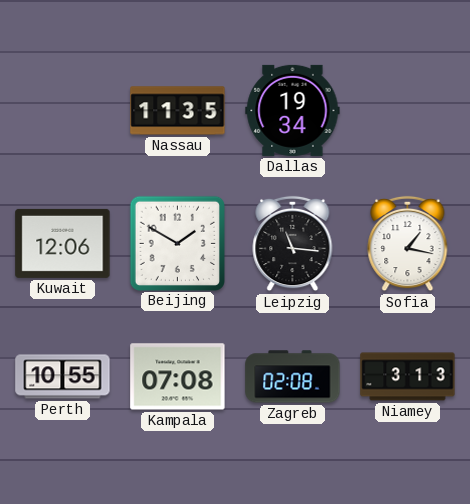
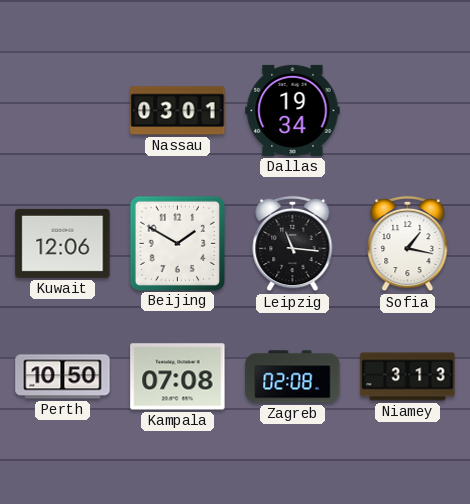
Nassau: 11:35 -> 03:01
Perth: 10:55 -> 10:50
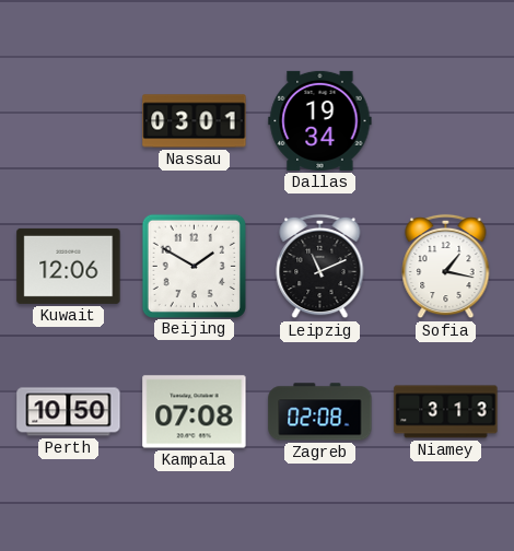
Leipzig: 11:16 -> 11:11
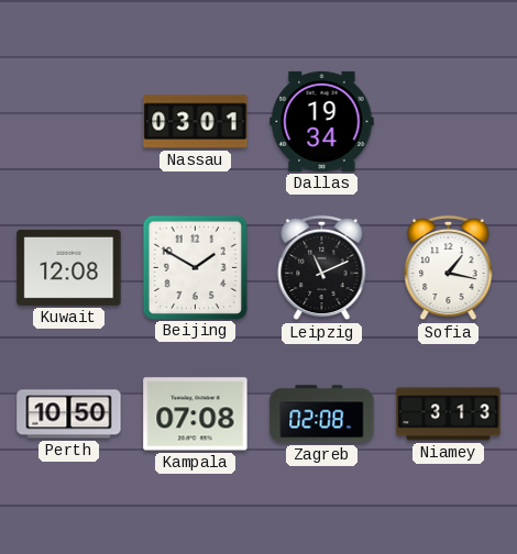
Kuwait: 12:06 -> 12:08
